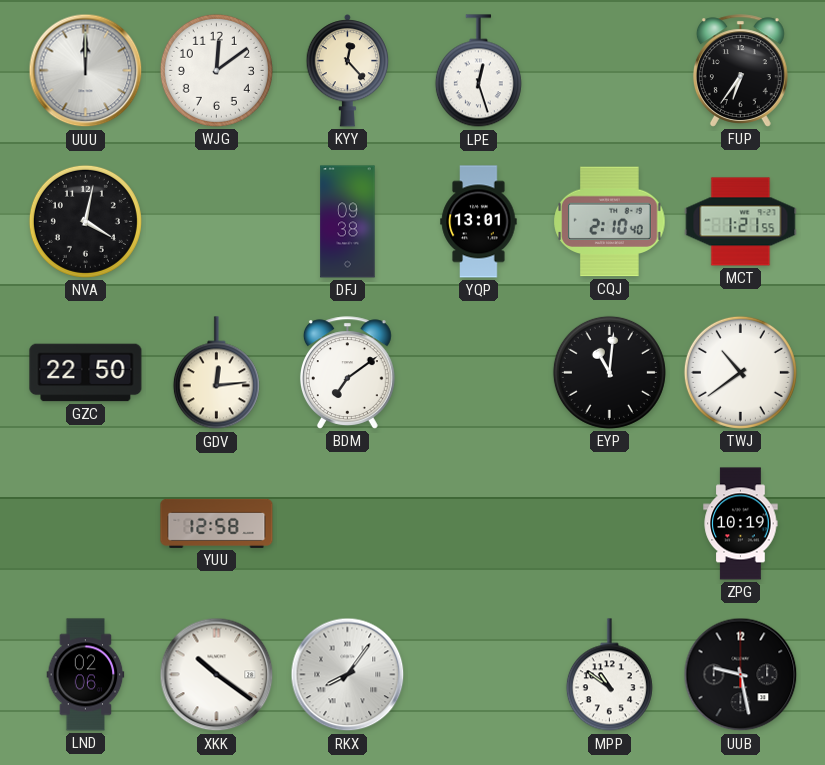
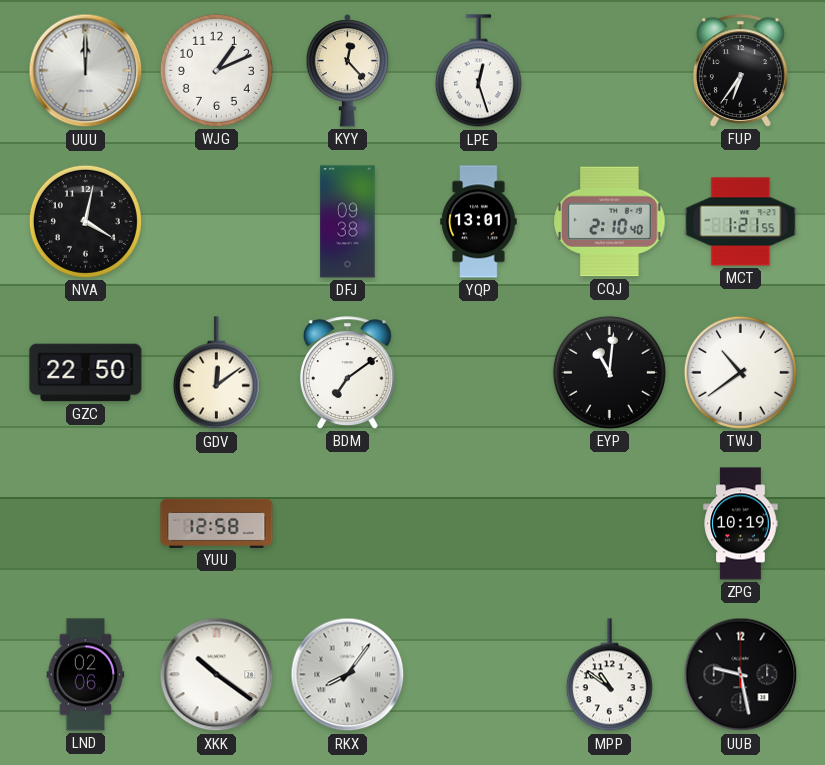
WJG: 12:09 -> 1:11
GDV: 12:14 -> 12:09
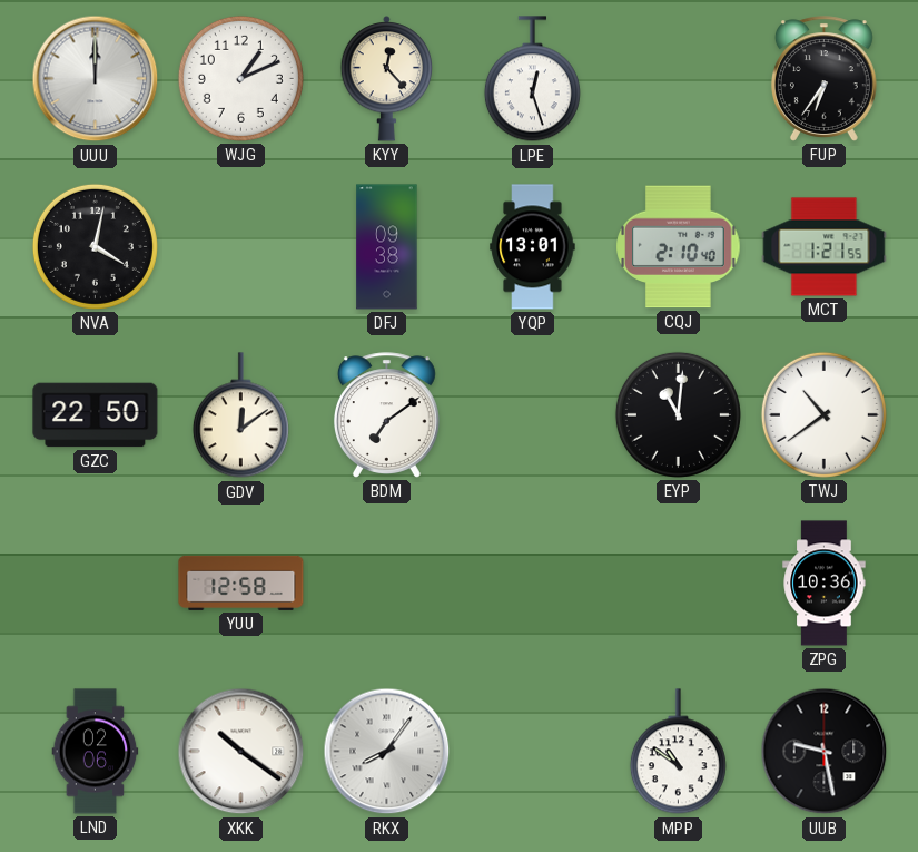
ZPG: 10:19 -> 10:36
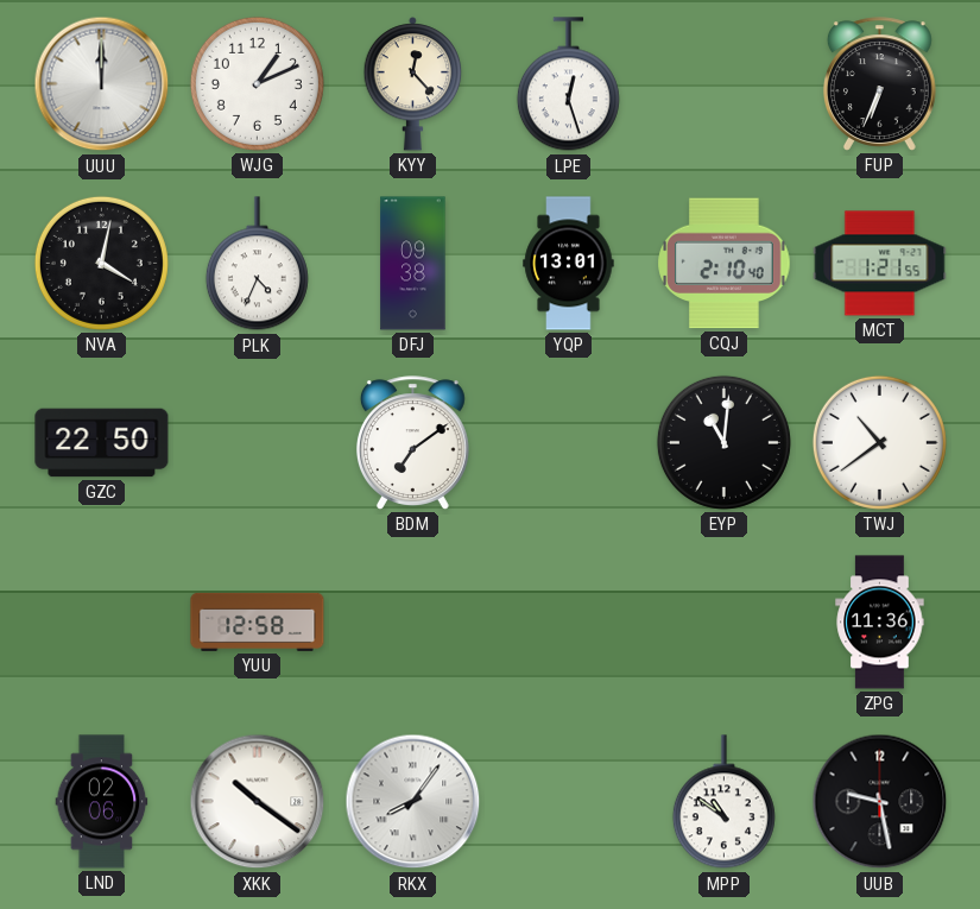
FUP: 6:36 -> 6:34
PLK: none -> 4:34
GDV: 12:09 -> none
ZPG: 10:36 -> 11:36
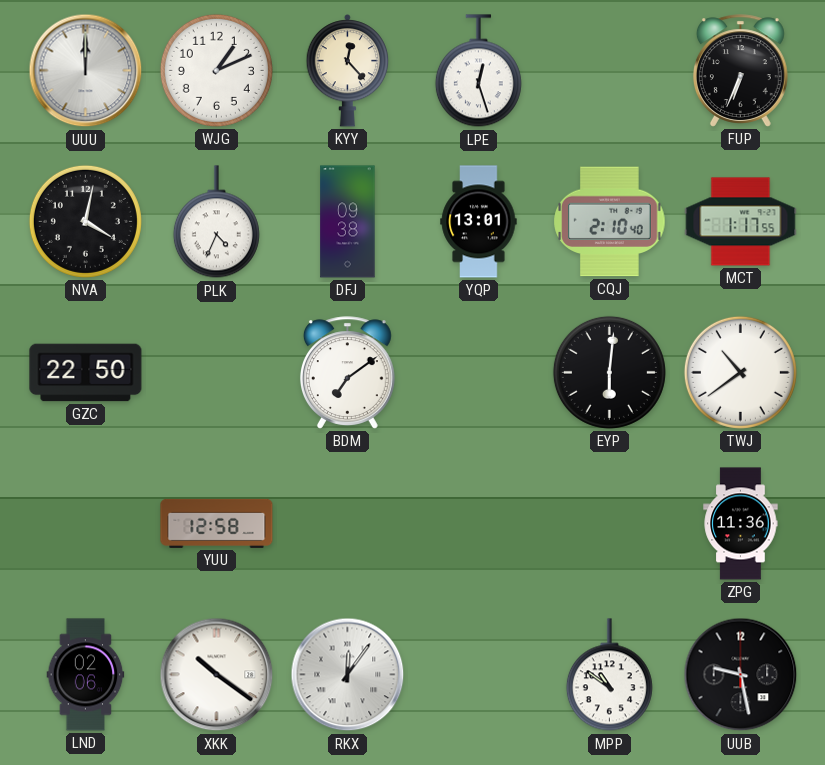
MCT: 1:21 -> 1:17
EYP: 11:01 -> 6:01
RKX: 8:06 -> 12:06
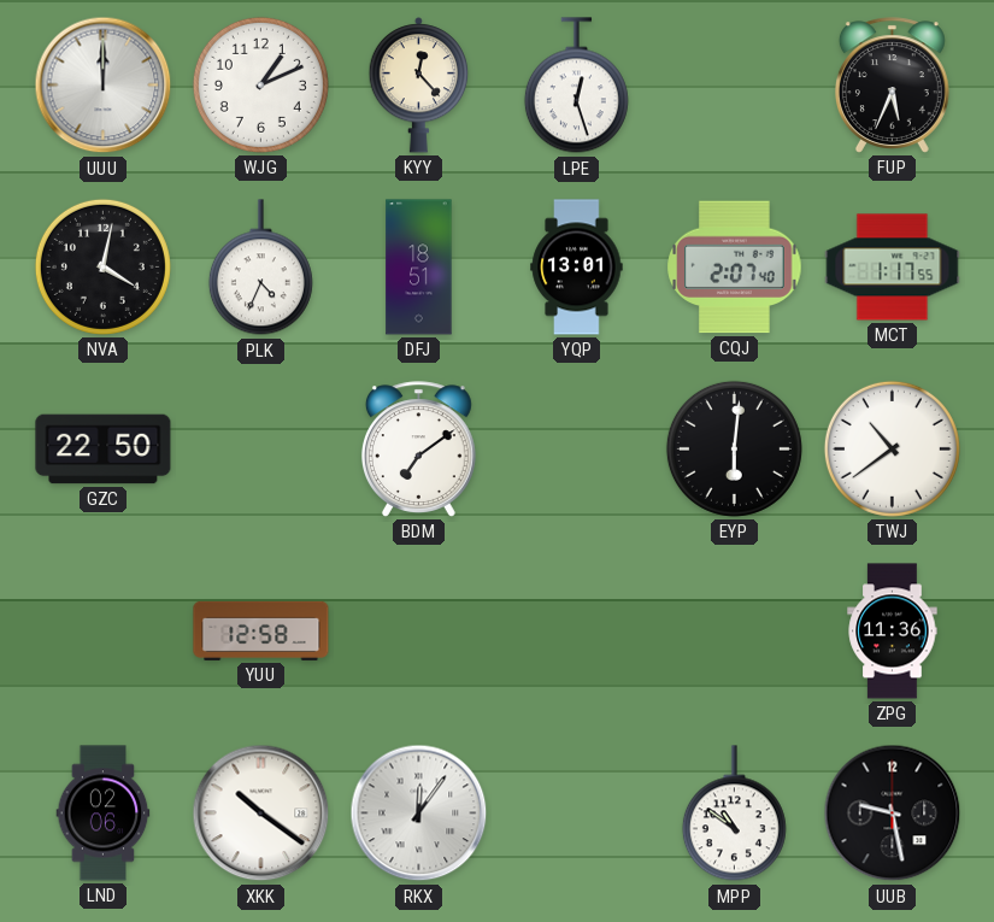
FUP: 6:34 -> 5:34
DFJ: 09:38 -> 18:51
CQJ: 2:10 -> 2:07
